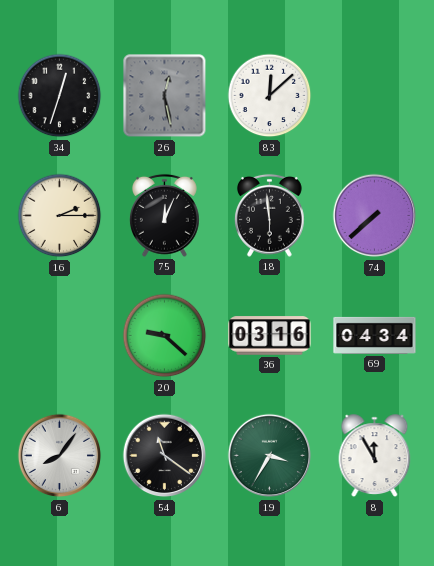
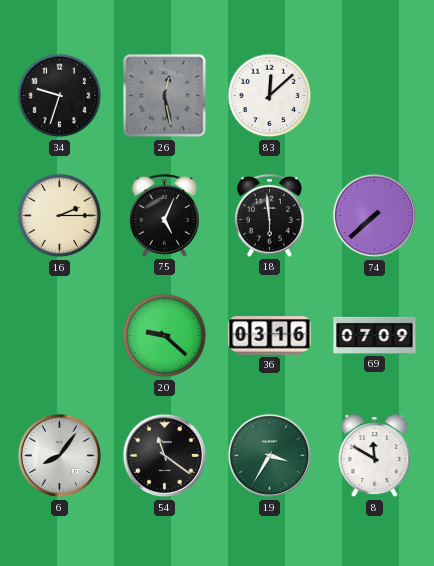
34: 12:33 -> 9:33
75: 12:04 -> 5:04
69: 04:34 -> 07:09
8: 11:55 -> 11:50
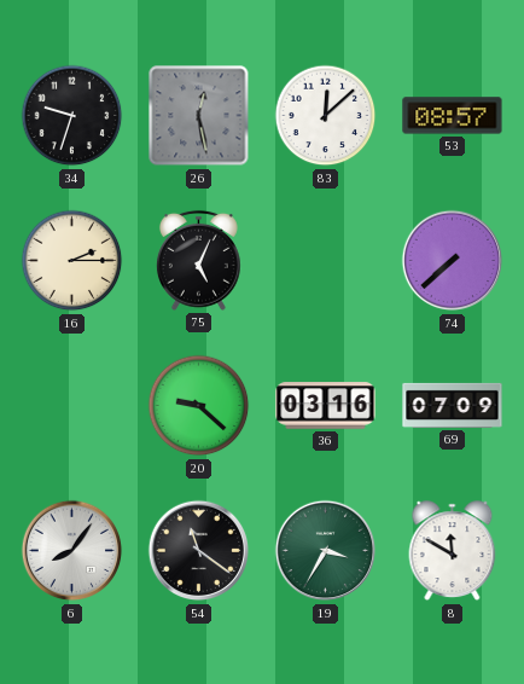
53: none -> 08:57
18: 5:59 -> none
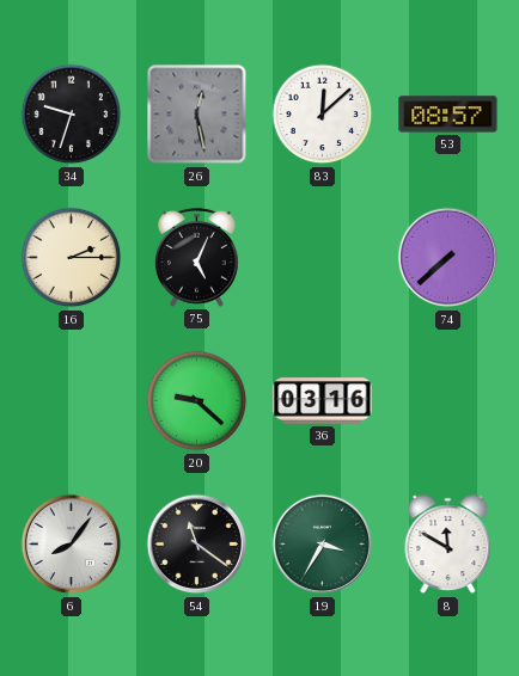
69: 07:09 -> none
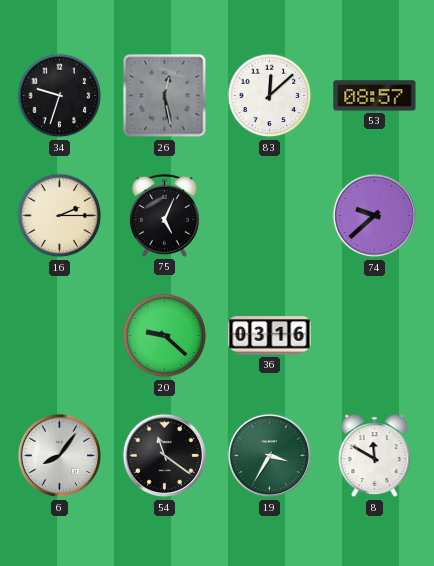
74: 7:38 -> 9:38
